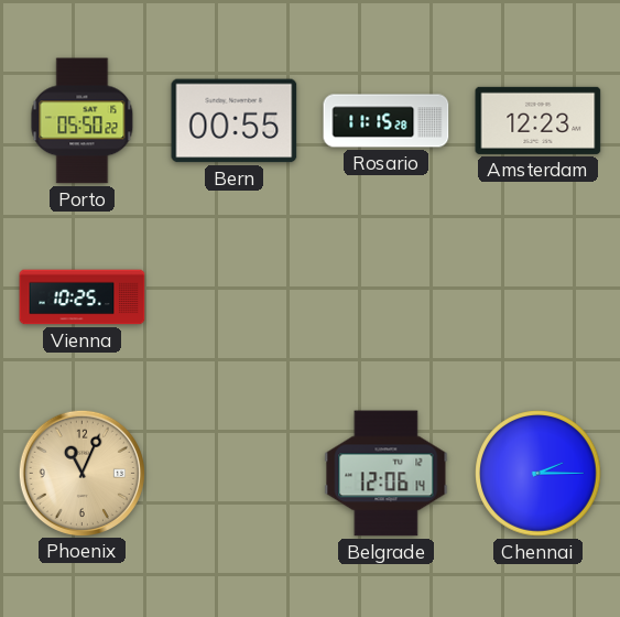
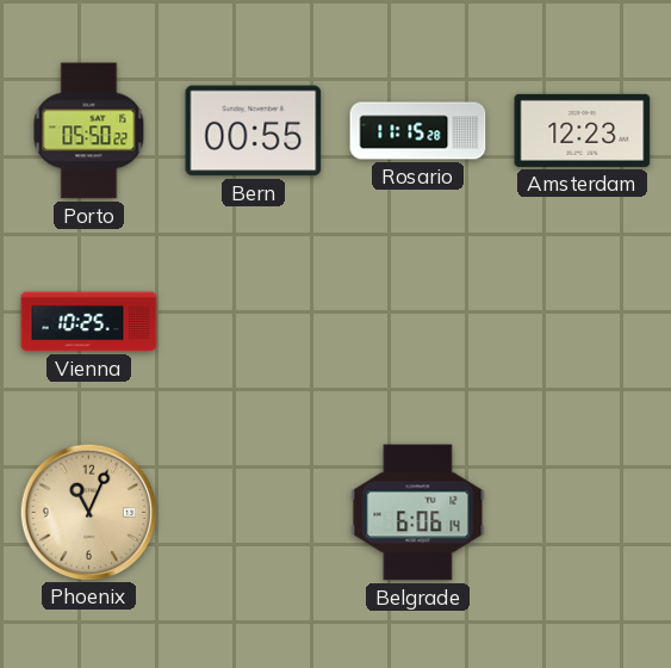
Belgrade: 12:06 -> 6:06
Chennai: 2:15 -> none
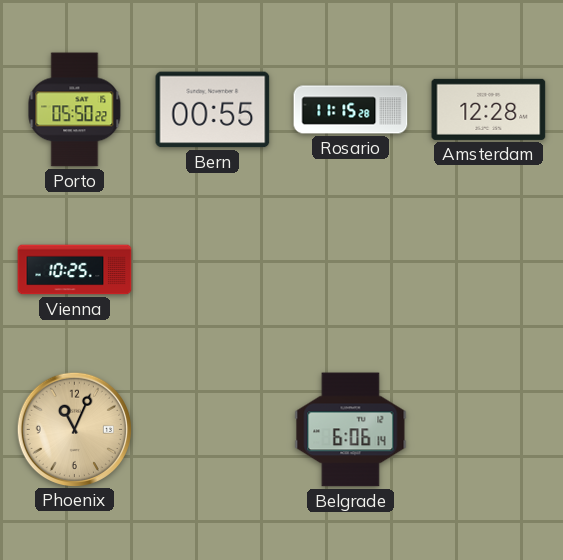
Amsterdam: 12:23 -> 12:28
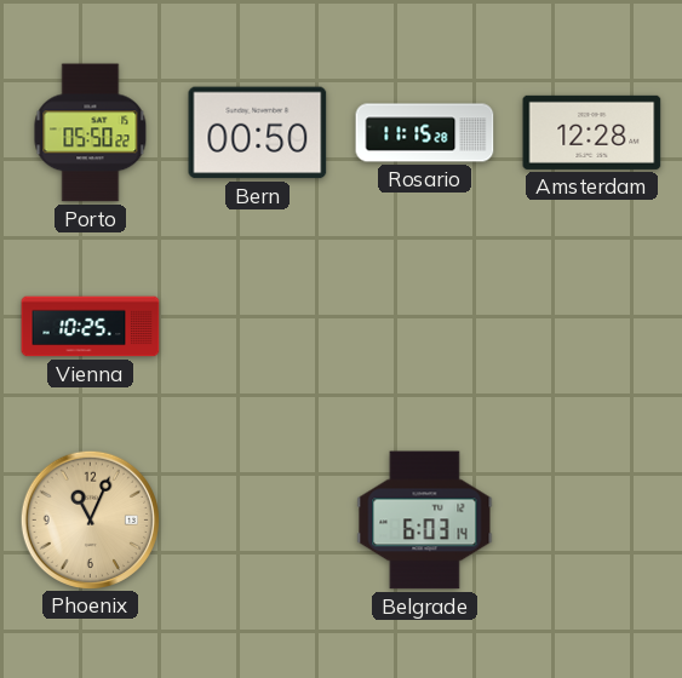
Bern: 00:55 -> 00:50
Belgrade: 6:06 -> 6:03
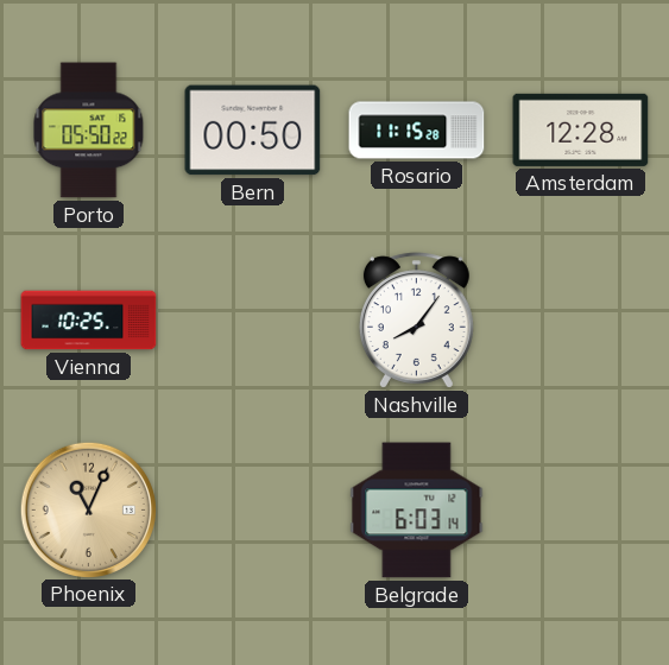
Nashville: none -> 8:06
